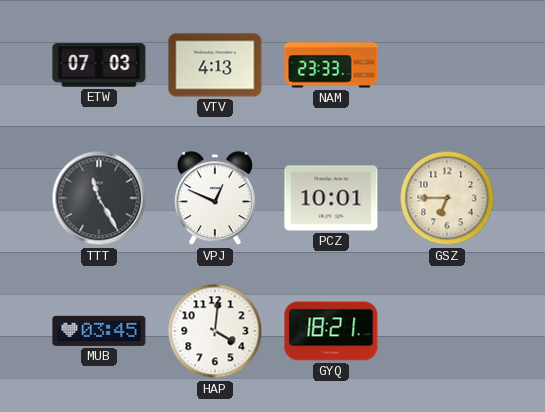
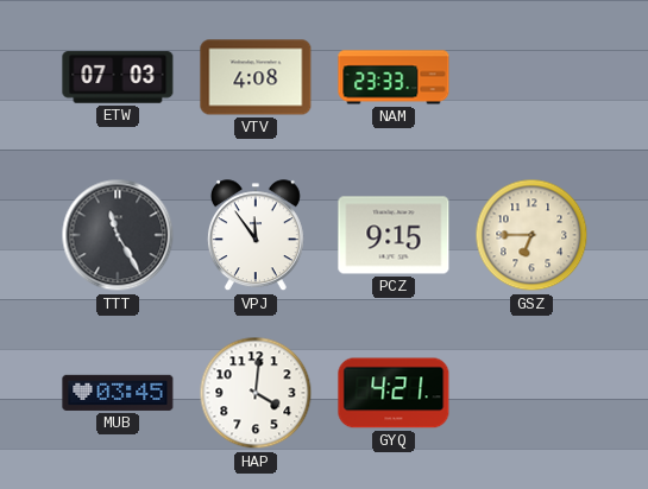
VTV: 4:13 -> 4:08
VPJ: 12:49 -> 11:54
PCZ: 10:01 -> 9:15
GYQ: 18:21 -> 4:21
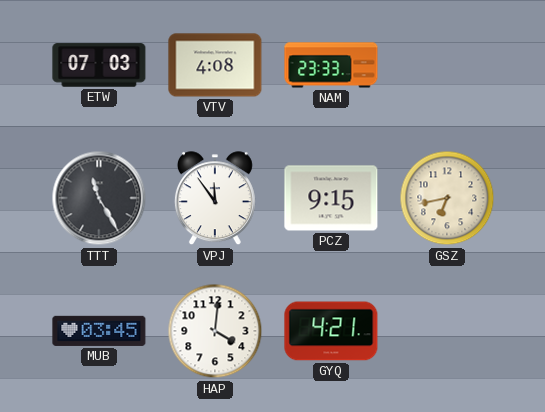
GSZ: 6:45 -> 6:43
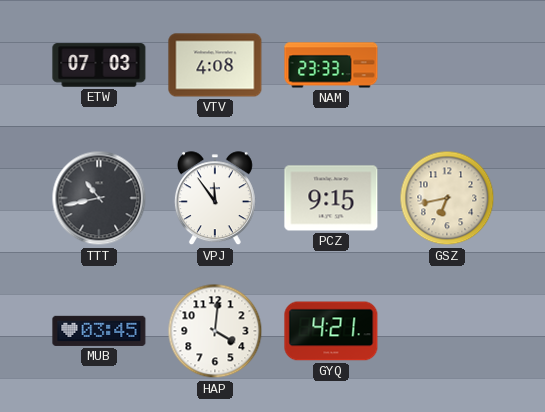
TTT: 11:25 -> 10:43
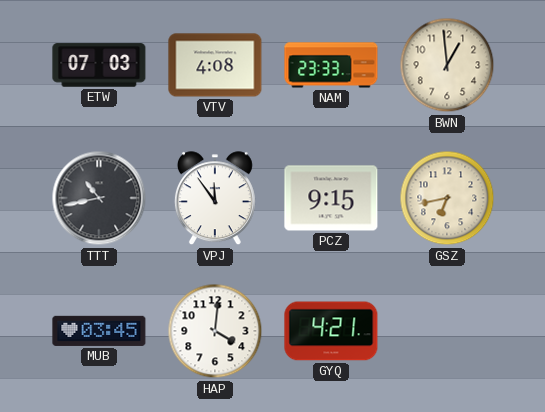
BWN: none -> 12:59
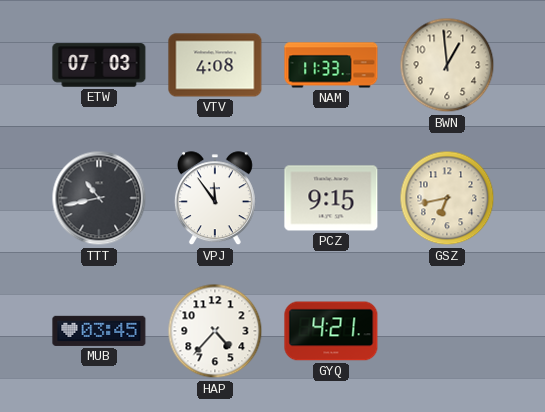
NAM: 23:33 -> 11:33
HAP: 4:01 -> 4:37
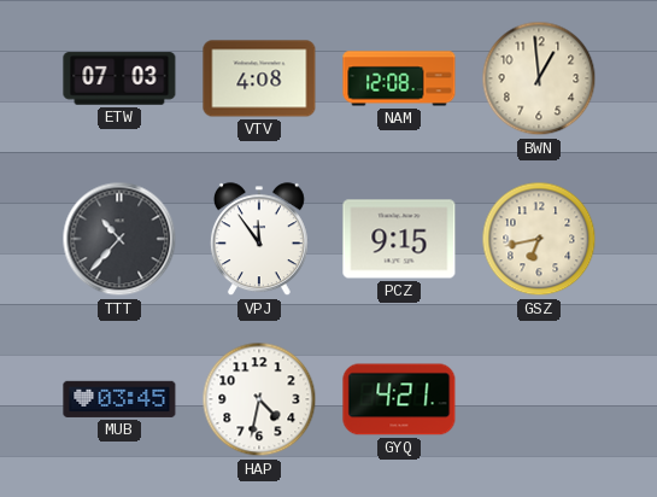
NAM: 11:33 -> 12:08
TTT: 10:43 -> 10:37
HAP: 4:37 -> 4:32
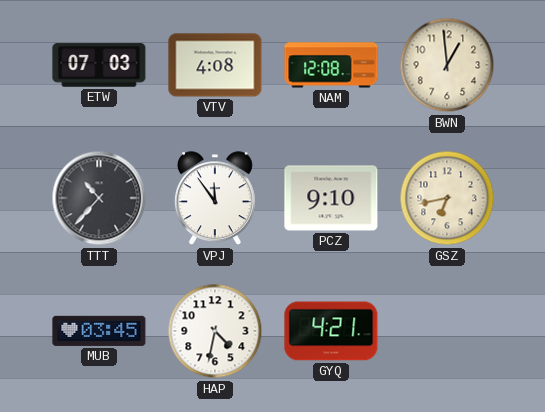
PCZ: 9:15 -> 9:10
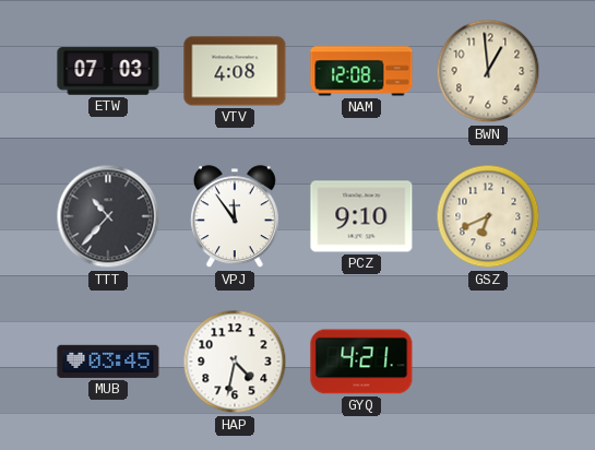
GSZ: 6:43 -> 6:41
